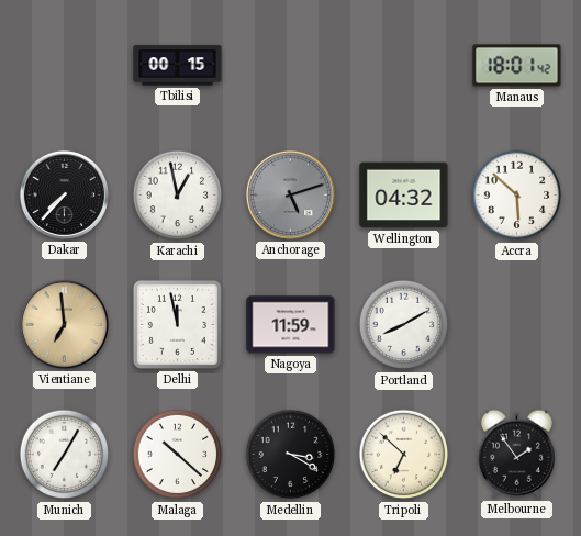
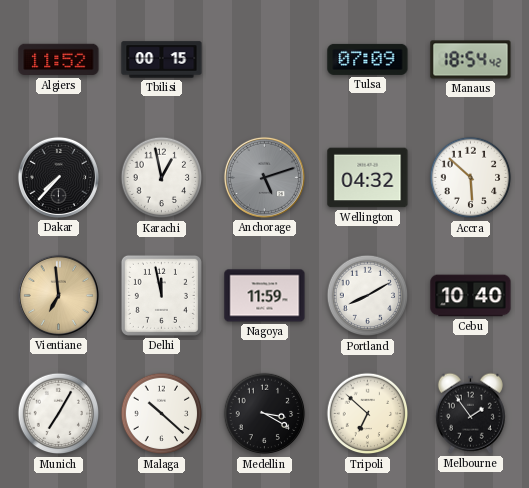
Algiers: none -> 11:52
Tulsa: none -> 07:09
Manaus: 18:01 -> 18:54
Cebu: none -> 10:40
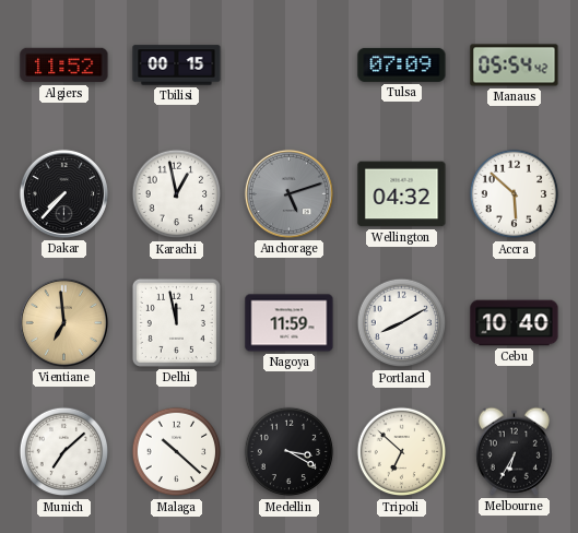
Manaus: 18:54 -> 05:54
Munich: 7:05 -> 7:08
Melbourne: 1:54 -> 6:35
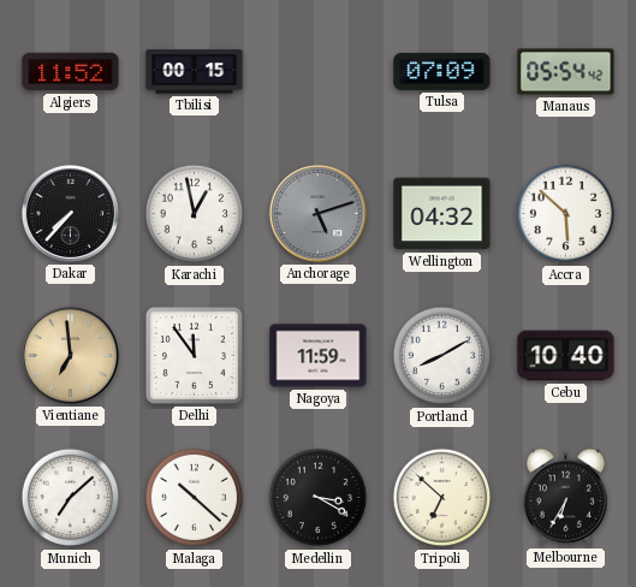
Delhi: 11:58 -> 11:54
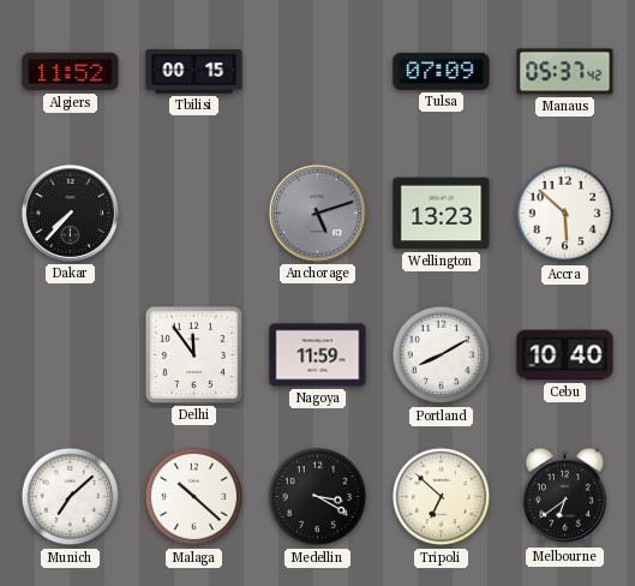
Manaus: 05:54 -> 05:37
Karachi: 12:58 -> none
Wellington: 04:32 -> 13:23
Vientiane: 6:59 -> none
Melbourne: 6:35 -> 6:39
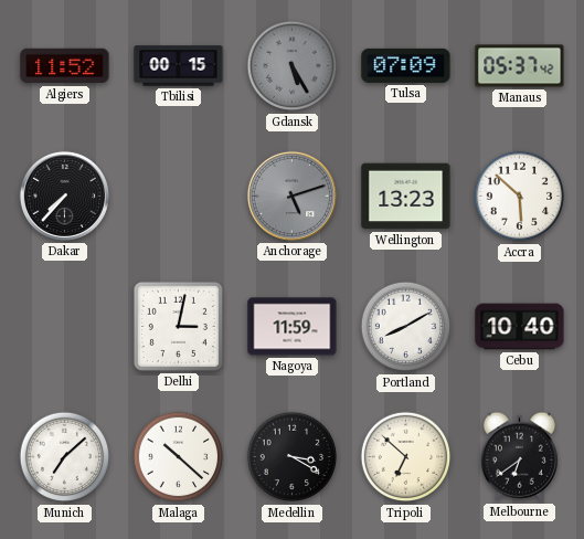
Gdansk: none -> 5:25
Delhi: 11:54 -> 3:02
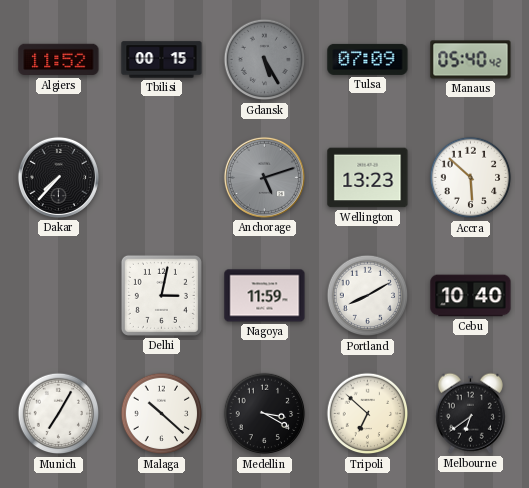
Manaus: 05:37 -> 05:40
Munich: 7:08 -> 7:05
